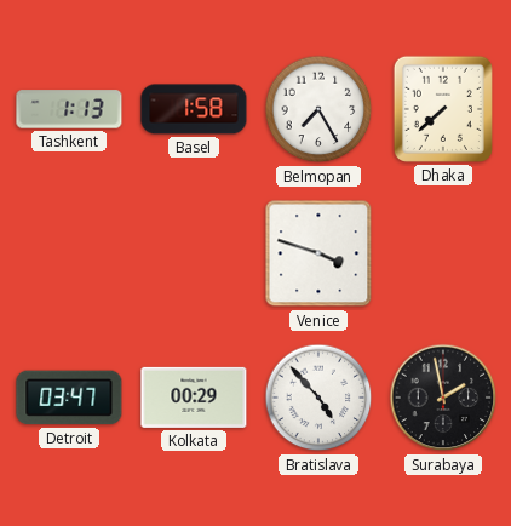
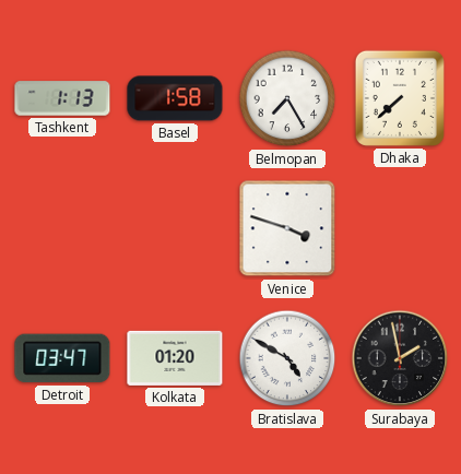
Kolkata: 00:29 -> 01:20
Bratislava: 4:53 -> 4:50
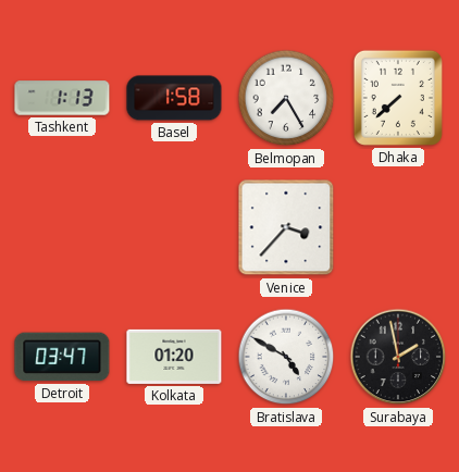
Venice: 3:48 -> 3:37
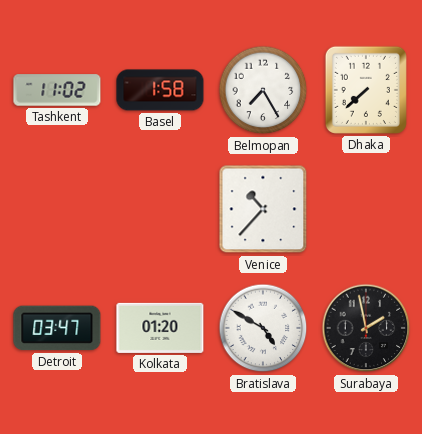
Tashkent: 1:13 -> 11:02
Venice: 3:37 -> 10:37
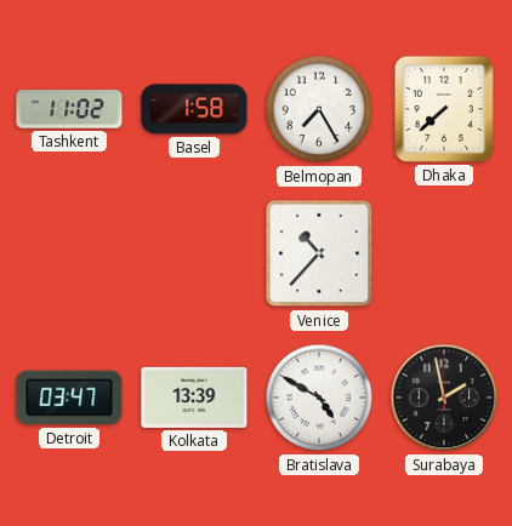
Kolkata: 01:20 -> 13:39
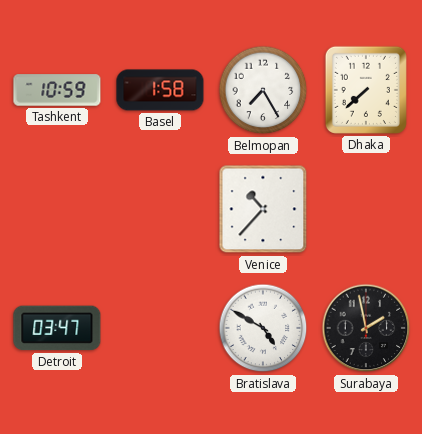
Tashkent: 11:02 -> 10:59
Kolkata: 13:39 -> none
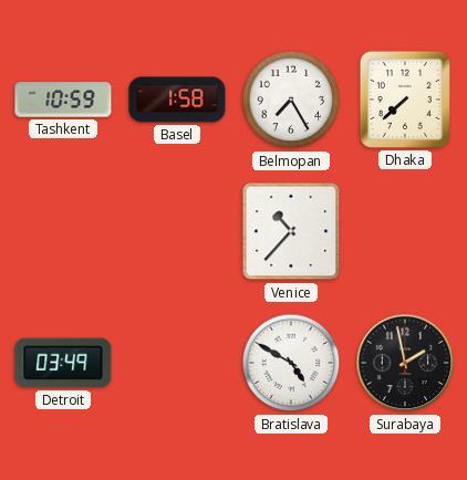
Detroit: 03:47 -> 03:49
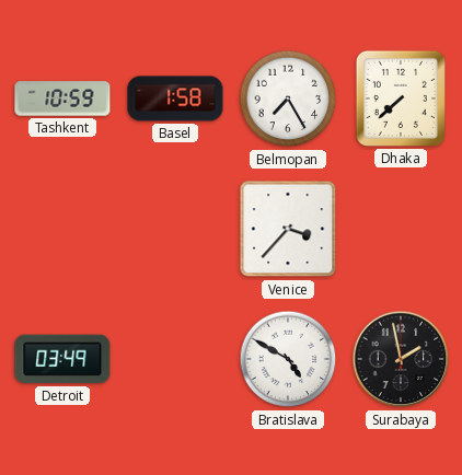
Venice: 10:37 -> 3:37
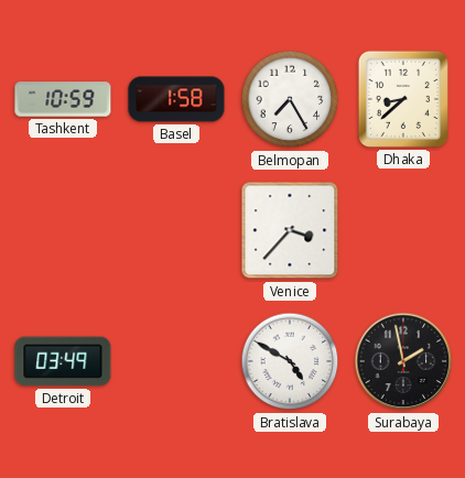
Dhaka: 7:38 -> 8:38
